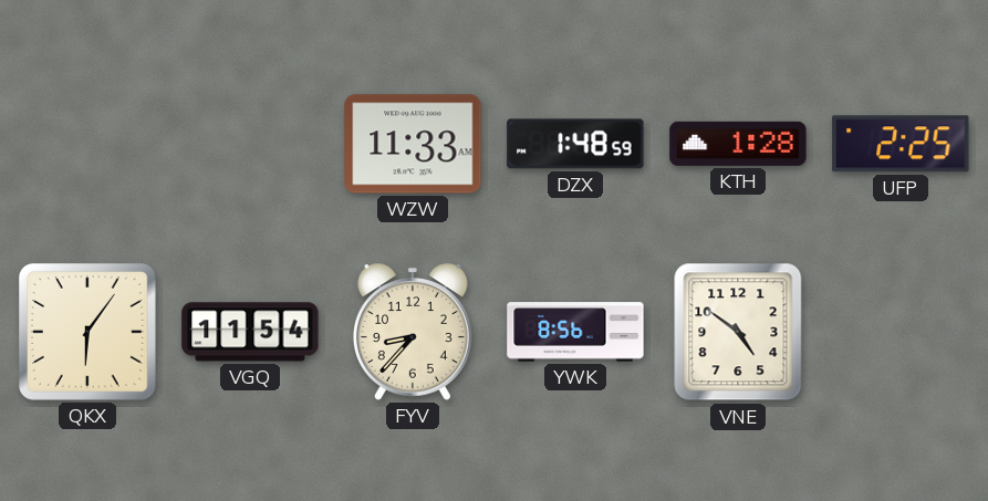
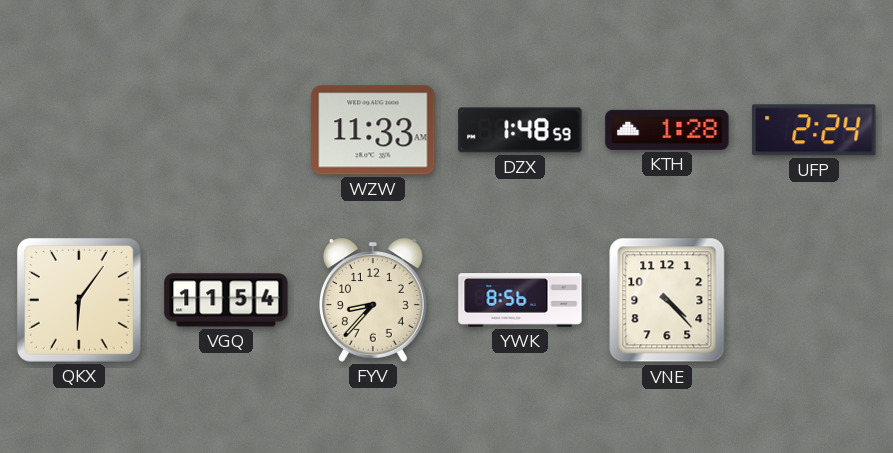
UFP: 2:25 -> 2:24
VNE: 4:51 -> 4:23
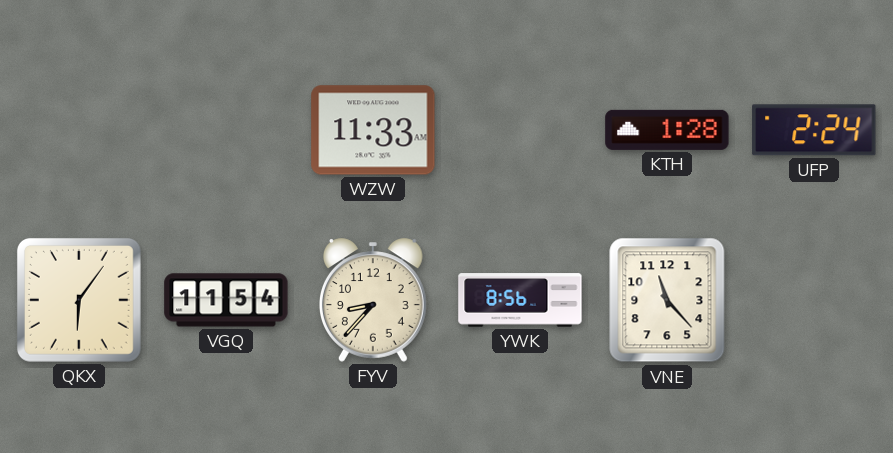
DZX: 1:48 -> none
VNE: 4:23 -> 11:23
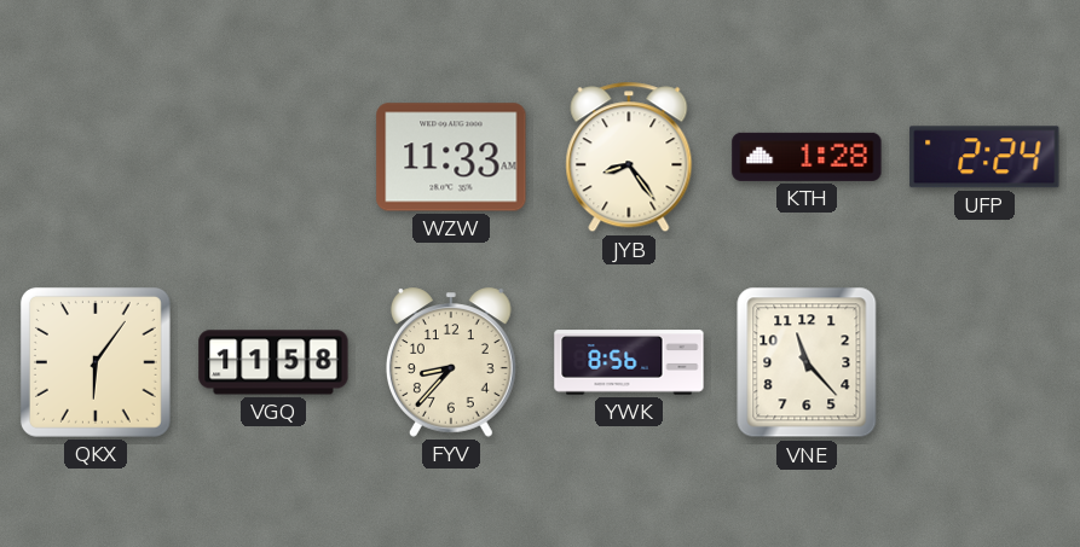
JYB: none -> 8:24
VGQ: 11:54 -> 11:58
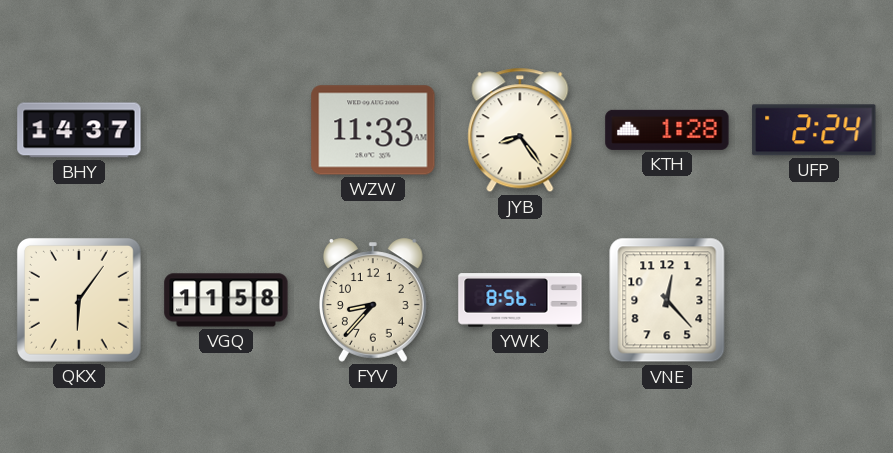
BHY: none -> 14:37
VNE: 11:23 -> 12:23
